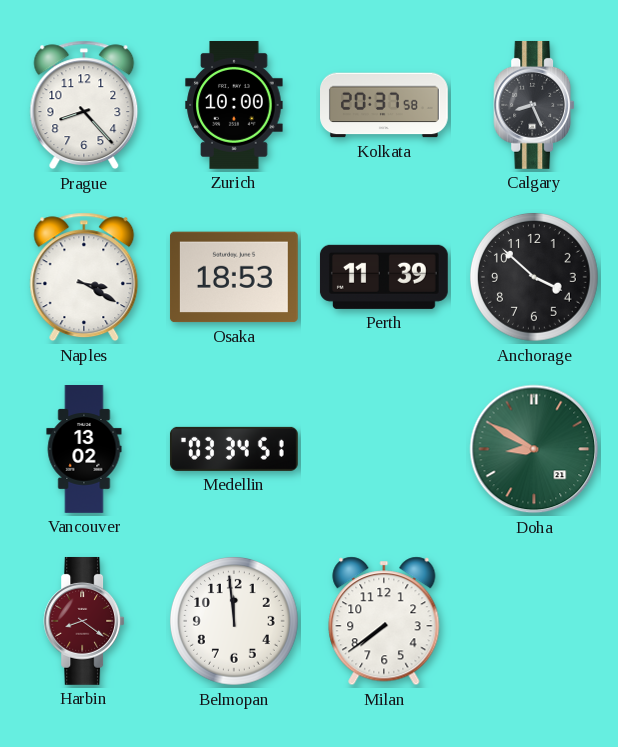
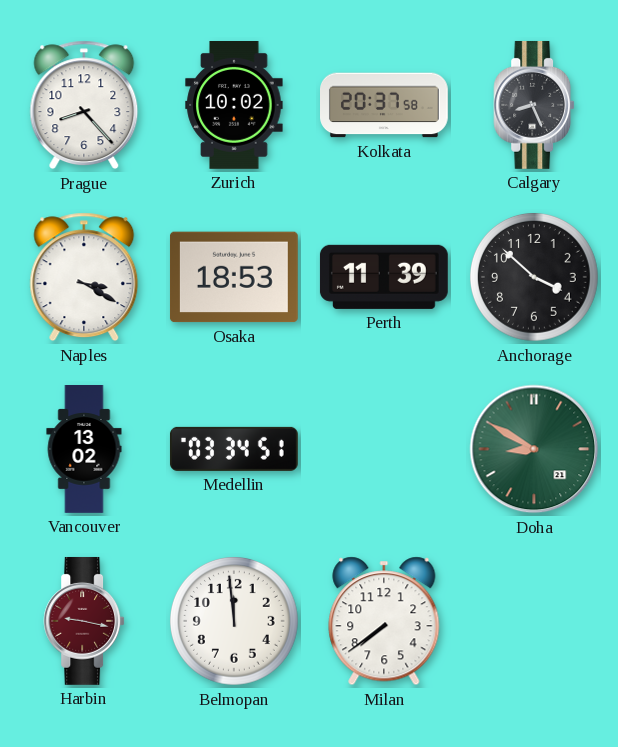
Zurich: 10:00 -> 10:02
Harbin: 8:21 -> 9:17
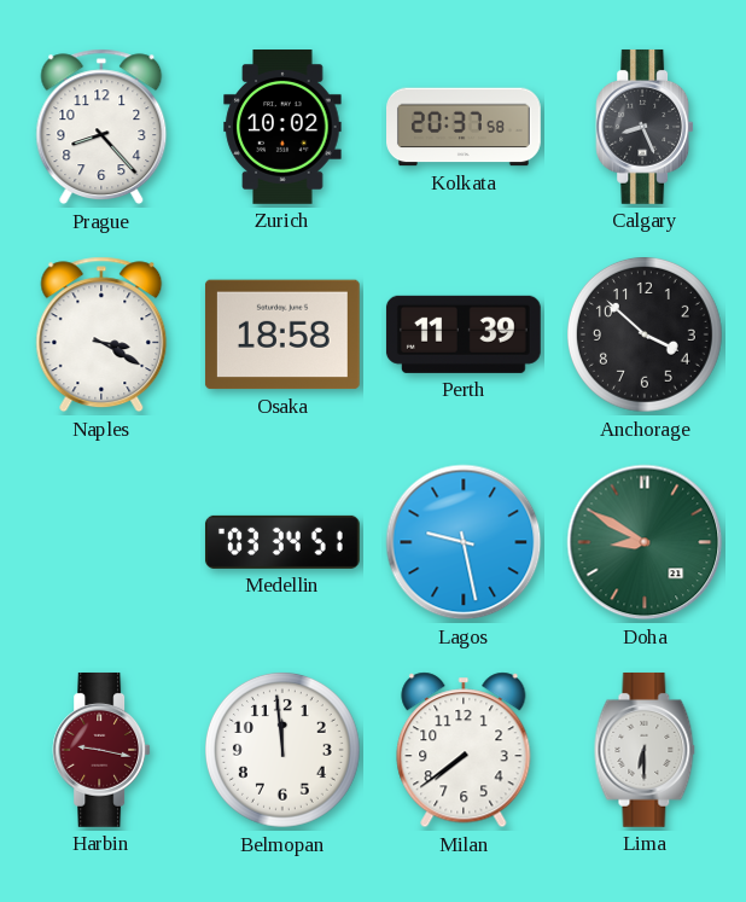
Osaka: 18:53 -> 18:58
Vancouver: 13:02 -> none
Lagos: none -> 9:28
Lima: none -> 6:30
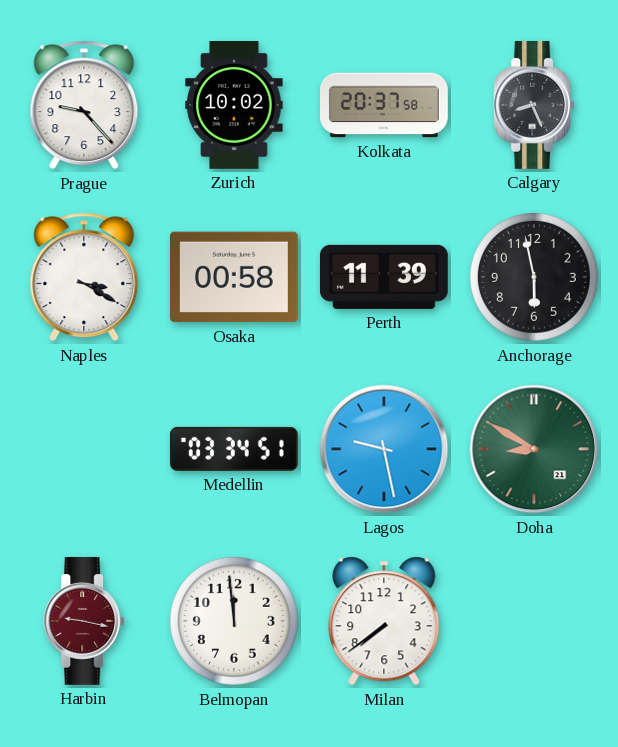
Prague: 8:23 -> 9:23
Osaka: 18:58 -> 00:58
Anchorage: 3:52 -> 5:58
Lima: 6:30 -> none
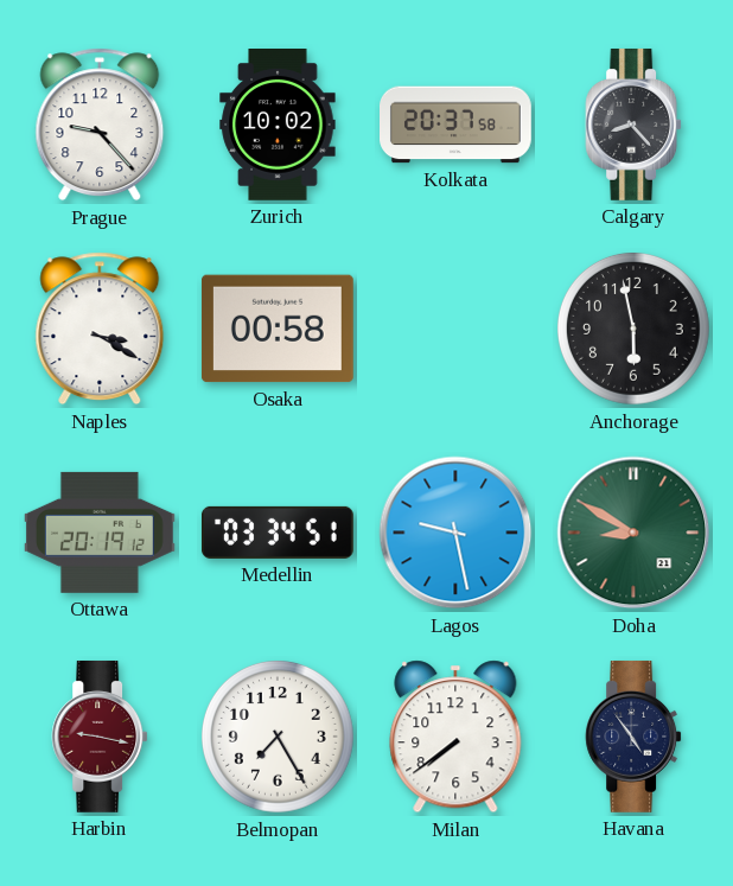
Calgary: 8:26 -> 8:23
Perth: 11:39 -> none
Ottawa: none -> 20:19
Belmopan: 11:59 -> 7:25
Havana: none -> 4:54
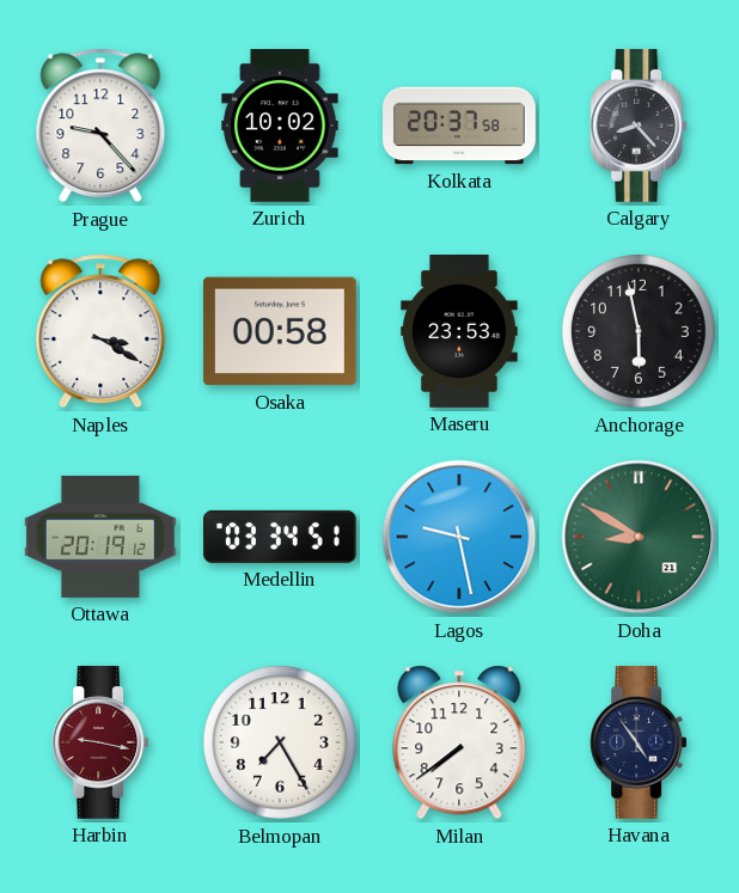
Maseru: none -> 23:53
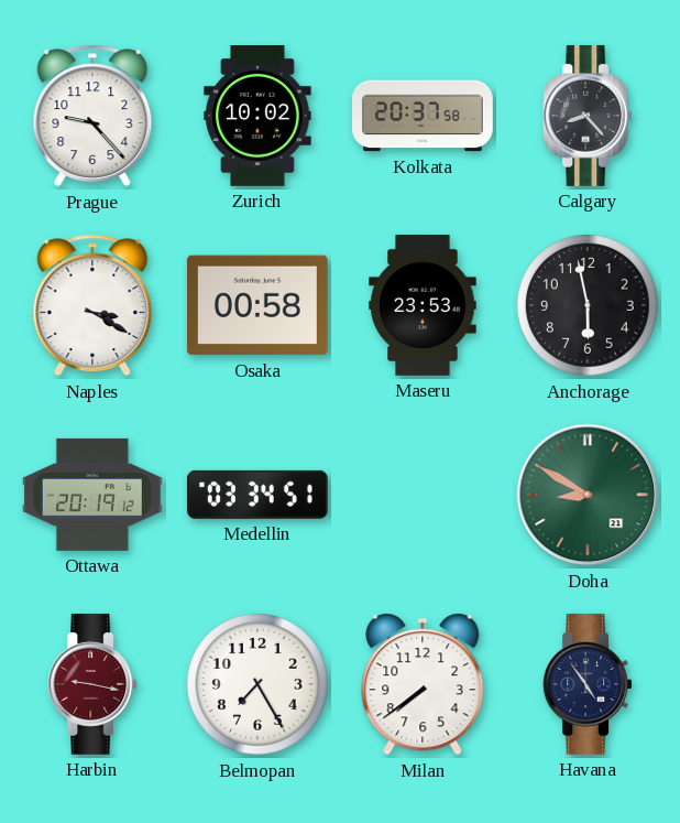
Lagos: 9:28 -> none
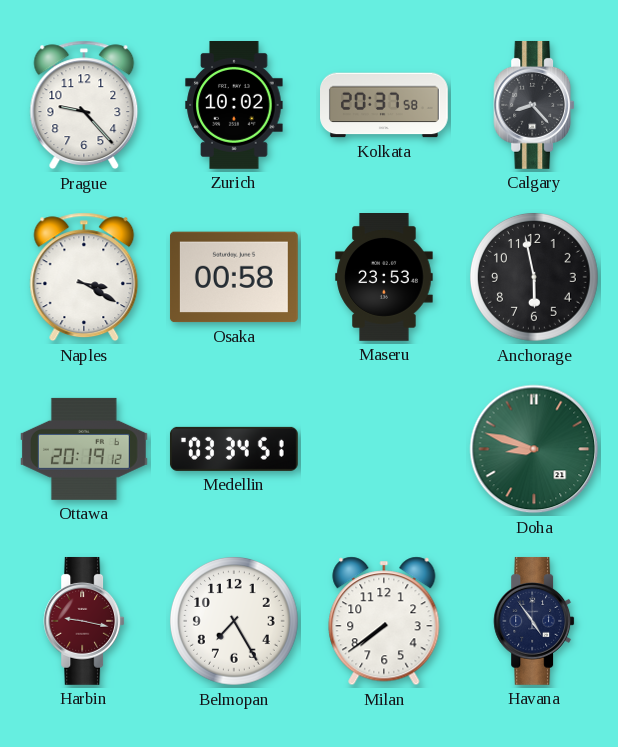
Doha: 8:50 -> 8:48
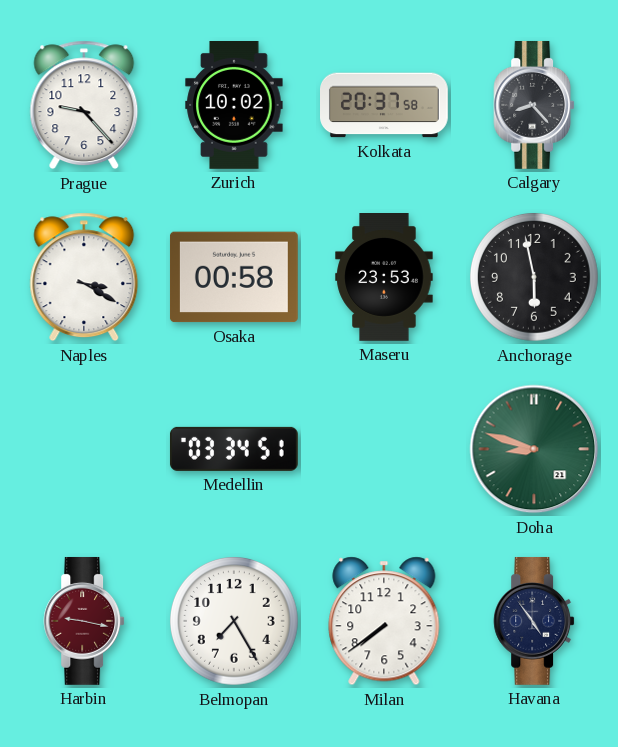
Ottawa: 20:19 -> none
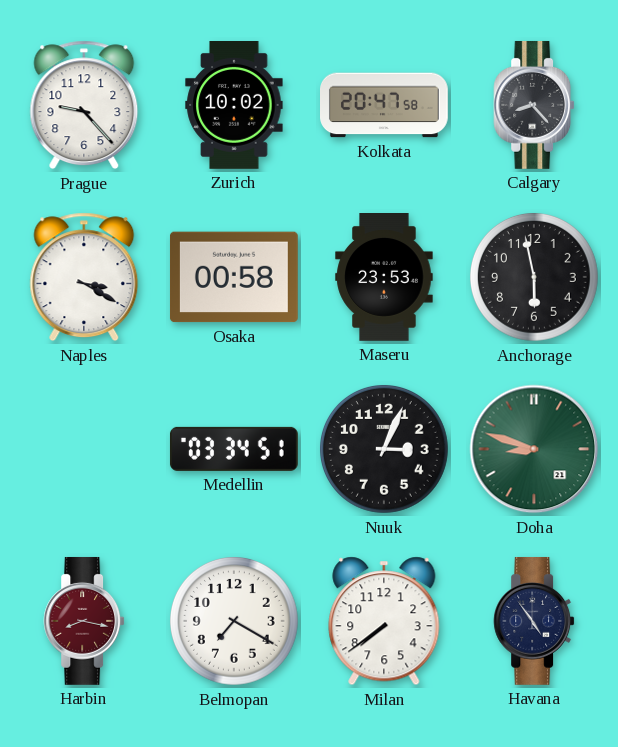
Kolkata: 20:37 -> 20:47
Nuuk: none -> 3:04
Harbin: 9:17 -> 8:17
Belmopan: 7:25 -> 7:20
